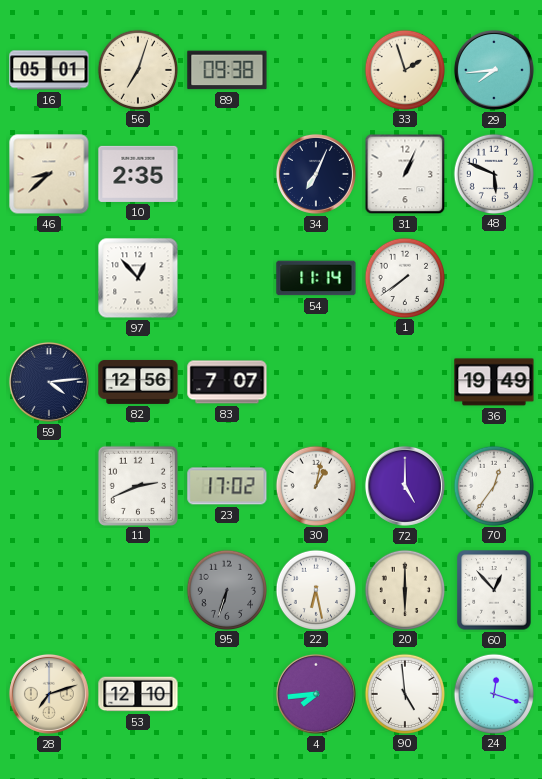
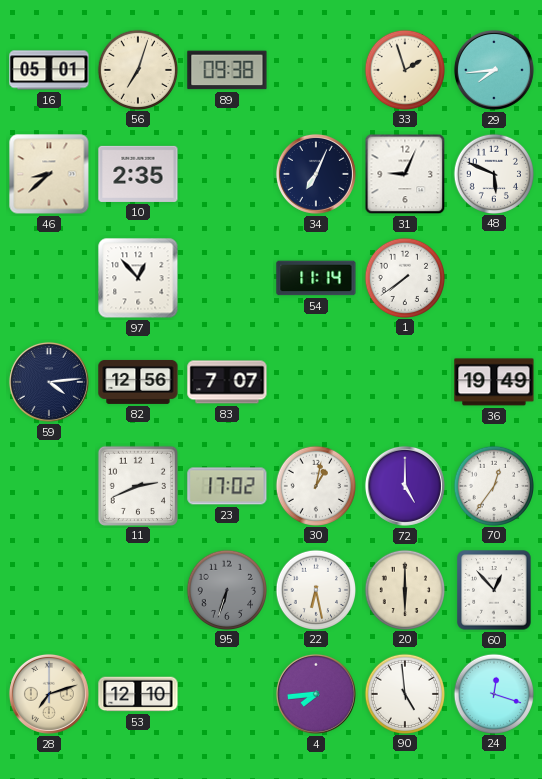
31: 1:04 -> 9:04
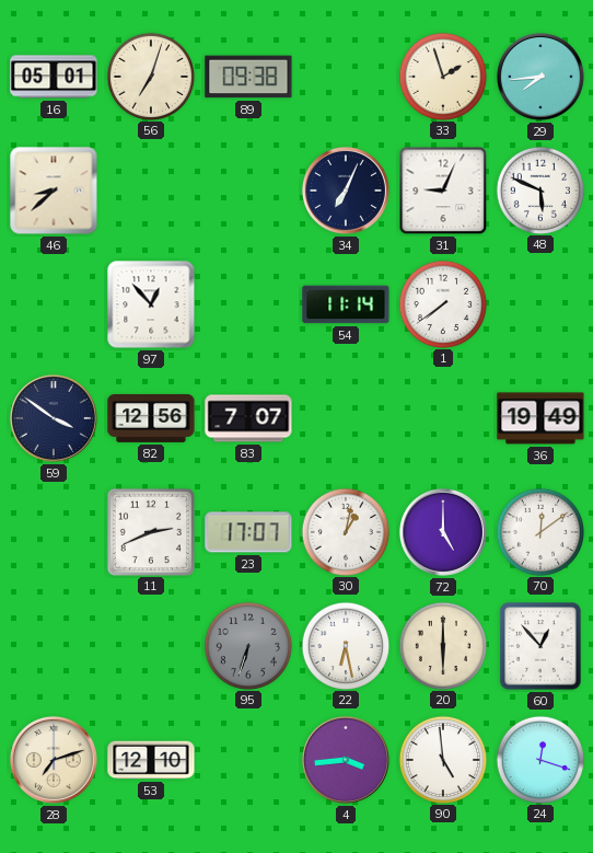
10: 2:35 -> none
59: 4:14 -> 3:51
23: 17:02 -> 17:07
70: 12:36 -> 12:09
4: 7:44 -> 3:44
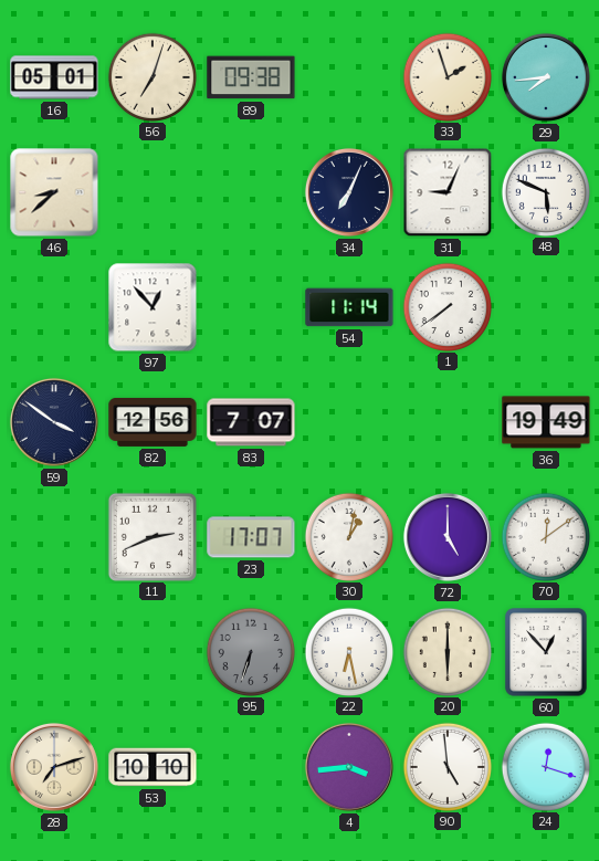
53: 12:10 -> 10:10
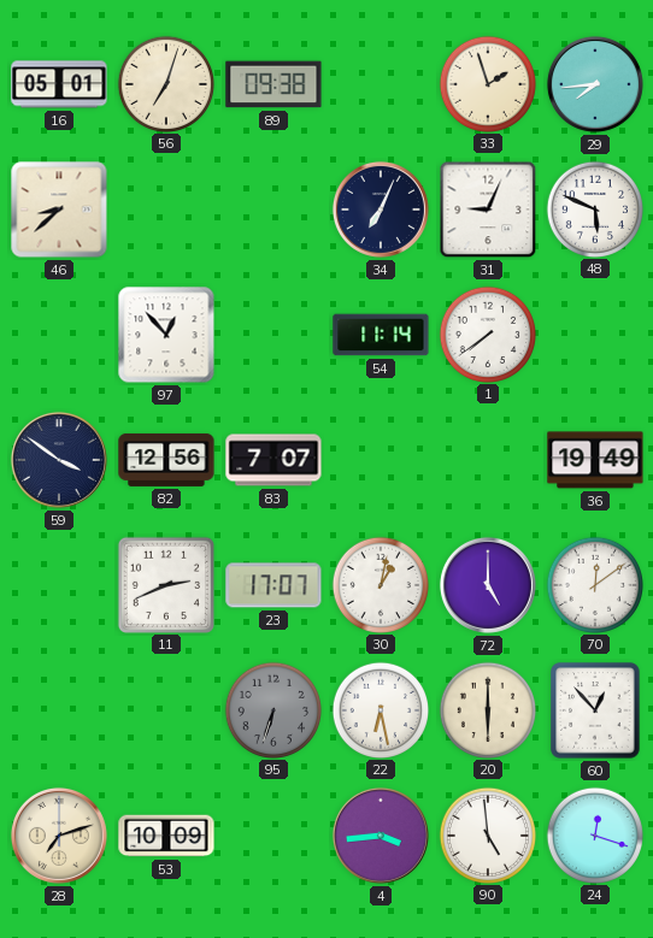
53: 10:10 -> 10:09
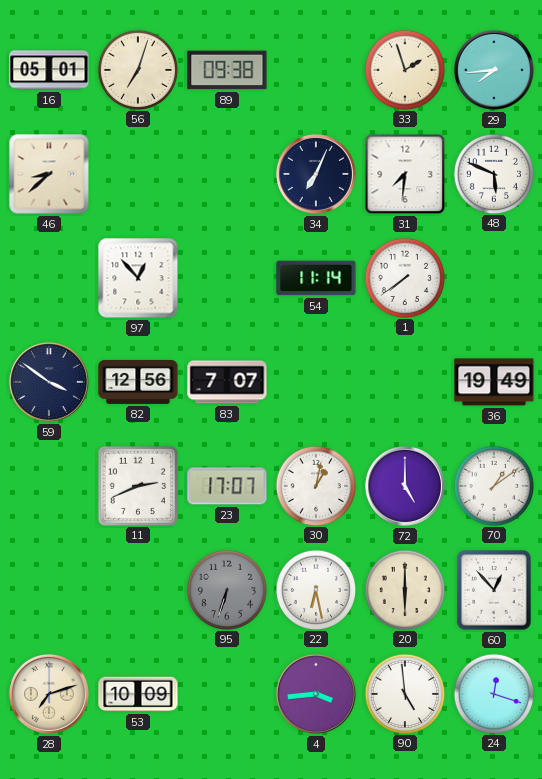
31: 9:04 -> 7:31
70: 12:09 -> 1:09
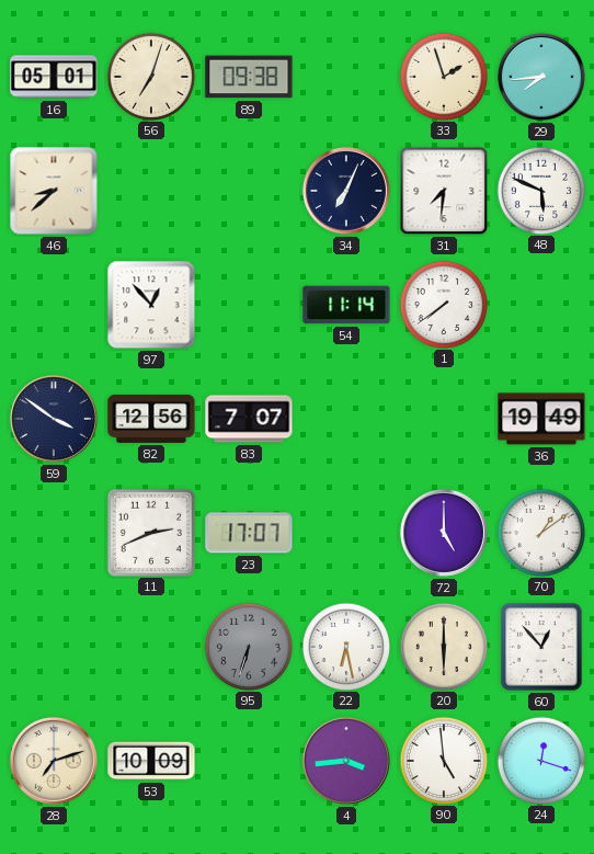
30: 1:02 -> none
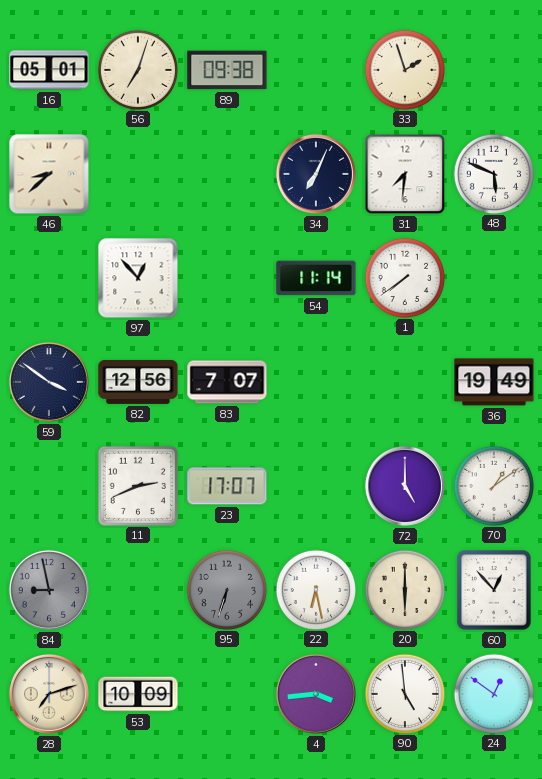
29: 7:44 -> none
84: none -> 8:58
24: 12:18 -> 12:51
